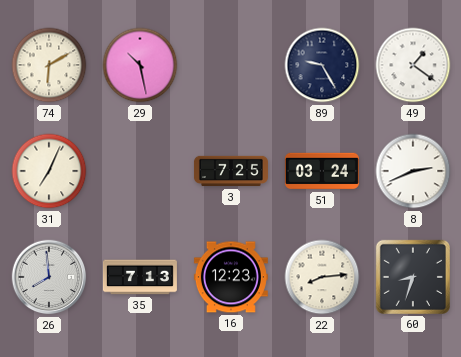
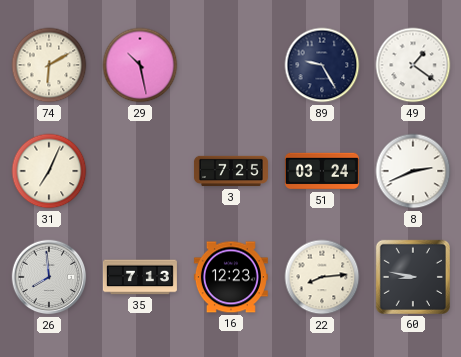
60: 8:33 -> 8:47
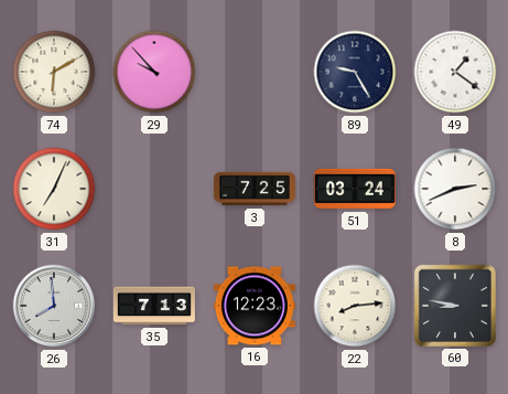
29: 10:28 -> 9:53
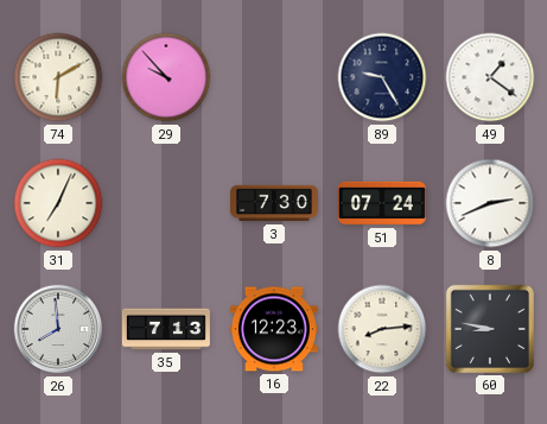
3: 7:25 -> 7:30
51: 03:24 -> 07:24
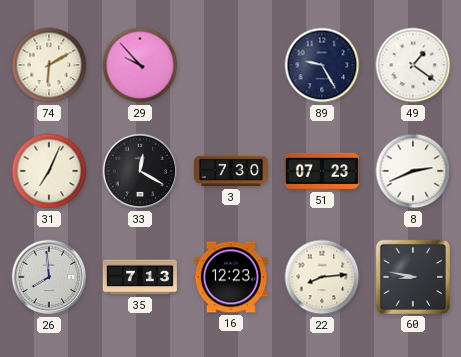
33: none -> 12:20
51: 07:24 -> 07:23
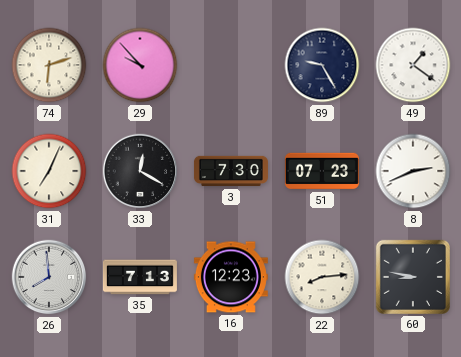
74: 6:10 -> 6:12
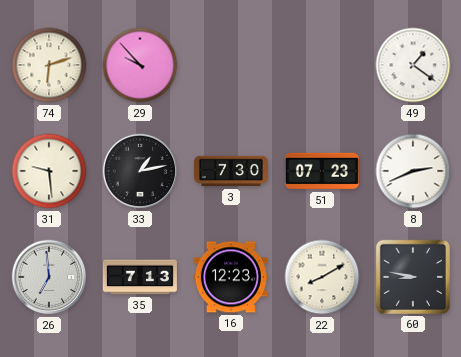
89: 9:25 -> none
31: 7:04 -> 9:29
33: 12:20 -> 1:13
26: 7:59 -> 6:59
22: 8:14 -> 8:10
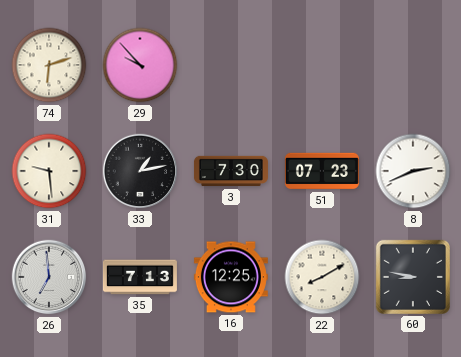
49: 1:21 -> none
16: 12:23 -> 12:25
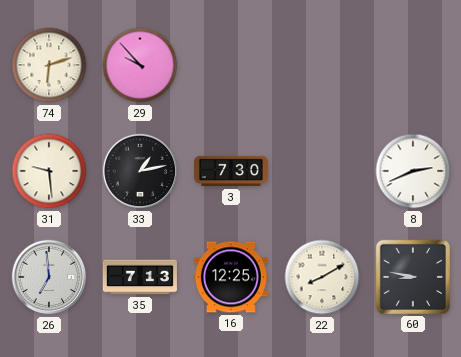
51: 07:23 -> none
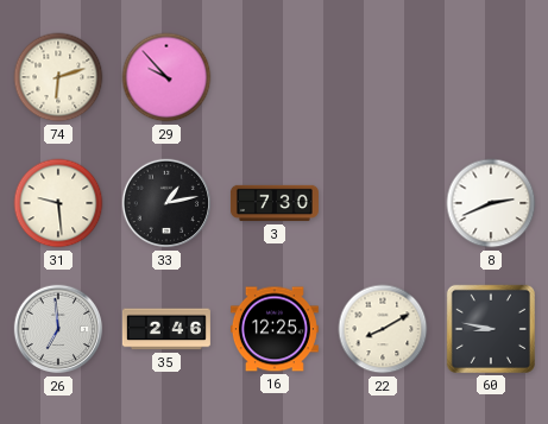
35: 7:13 -> 2:46
